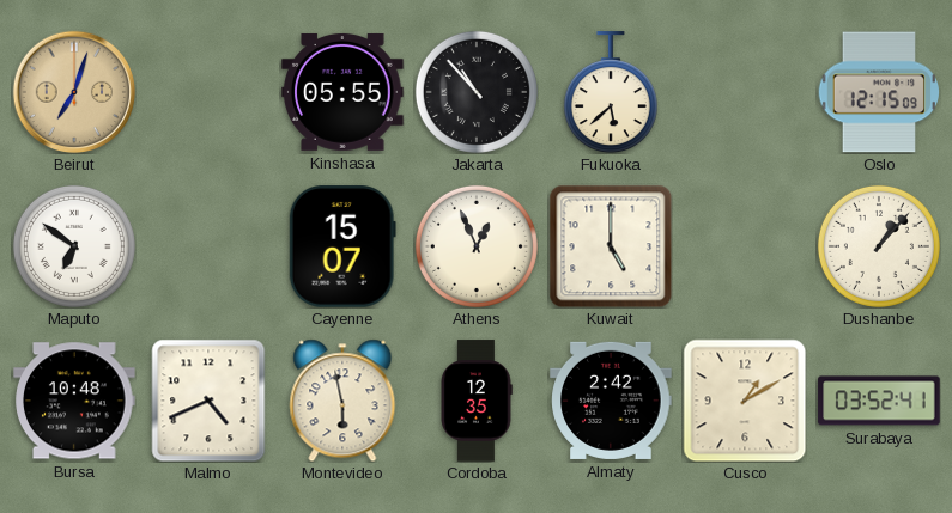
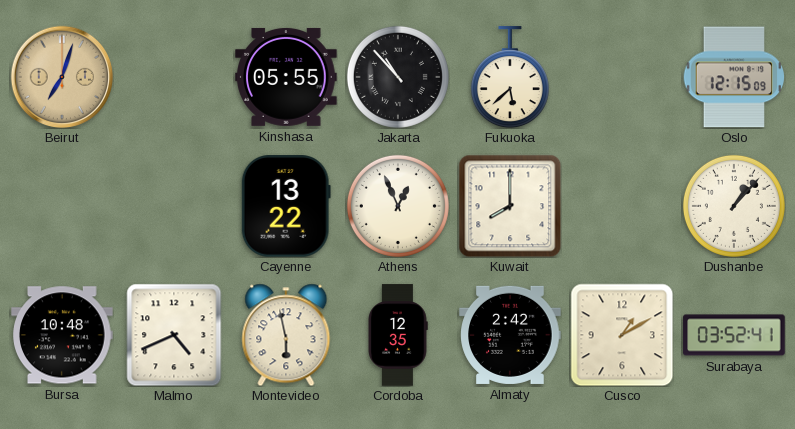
Maputo: 6:51 -> none
Cayenne: 15:07 -> 13:22
Kuwait: 5:00 -> 8:00
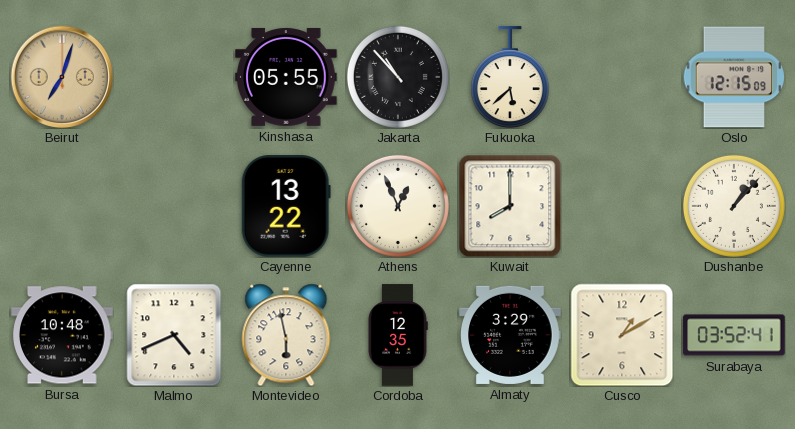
Almaty: 2:42 -> 3:29
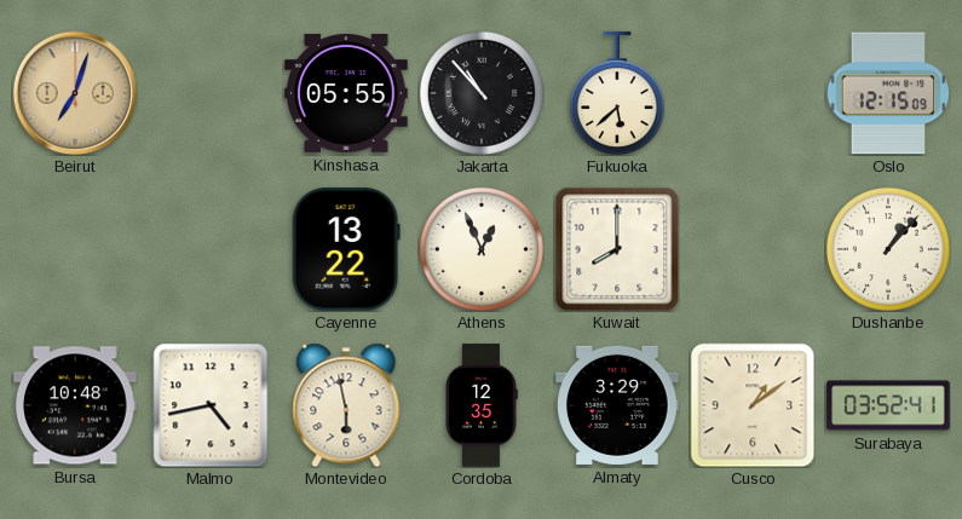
Malmo: 4:41 -> 4:43
Cusco: 1:10 -> 1:09
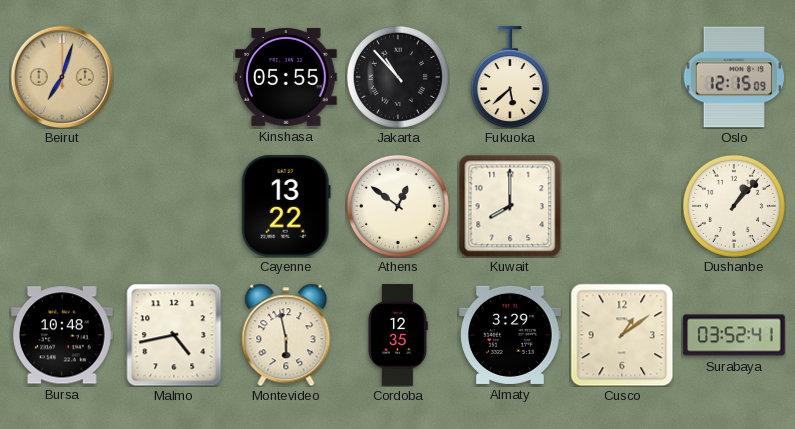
Athens: 12:56 -> 12:51
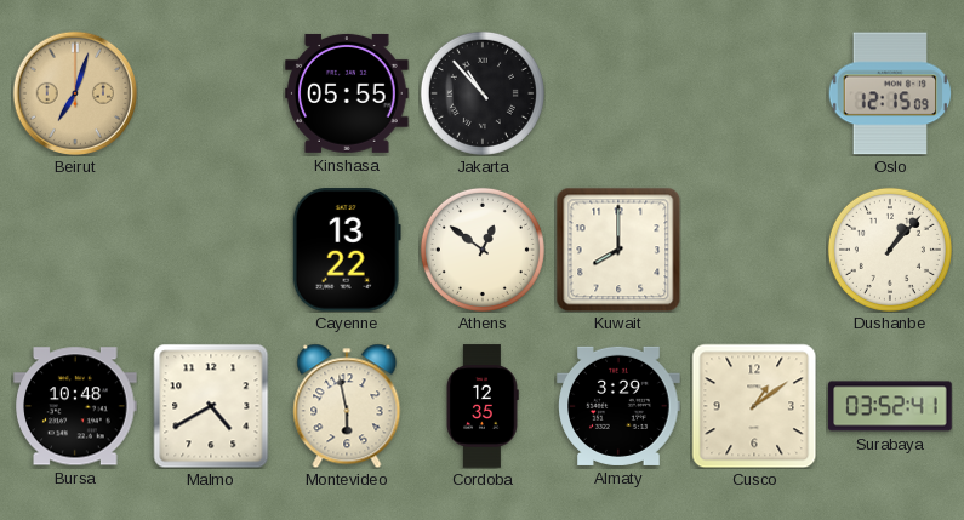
Fukuoka: 5:38 -> none
Malmo: 4:43 -> 4:40
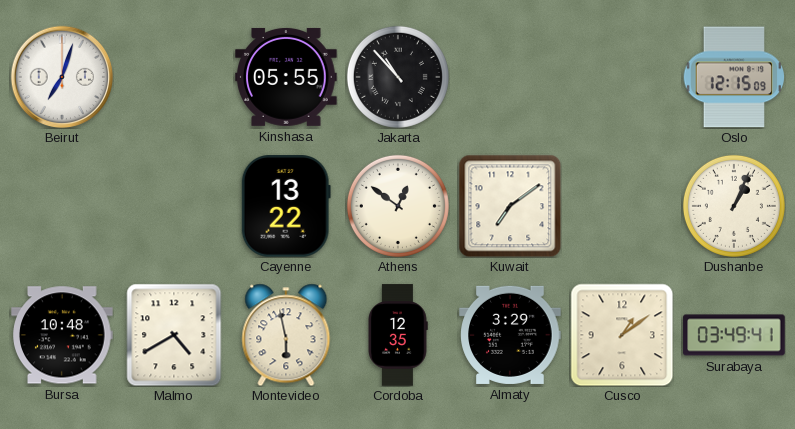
Beirut dial: champagne -> white
Kuwait: 8:00 -> 7:09
Dushanbe: 1:07 -> 1:04
Surabaya: 03:52 -> 03:49
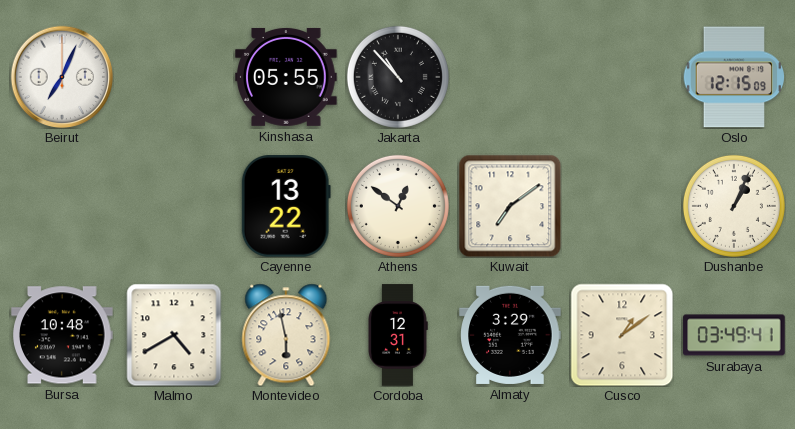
Beirut: 7:03 -> 7:04
Cordoba: 12:35 -> 12:31
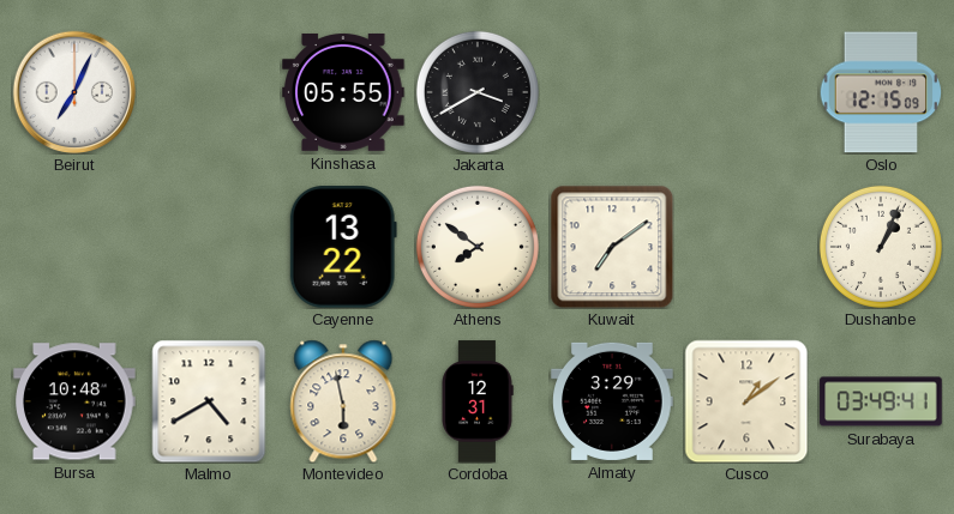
Jakarta: 10:53 -> 3:40
Athens: 12:51 -> 7:51
